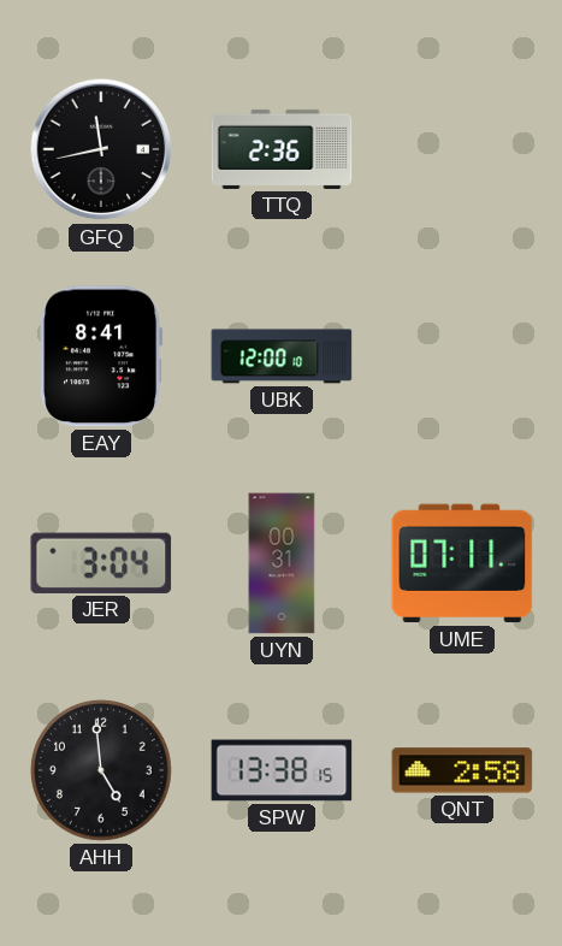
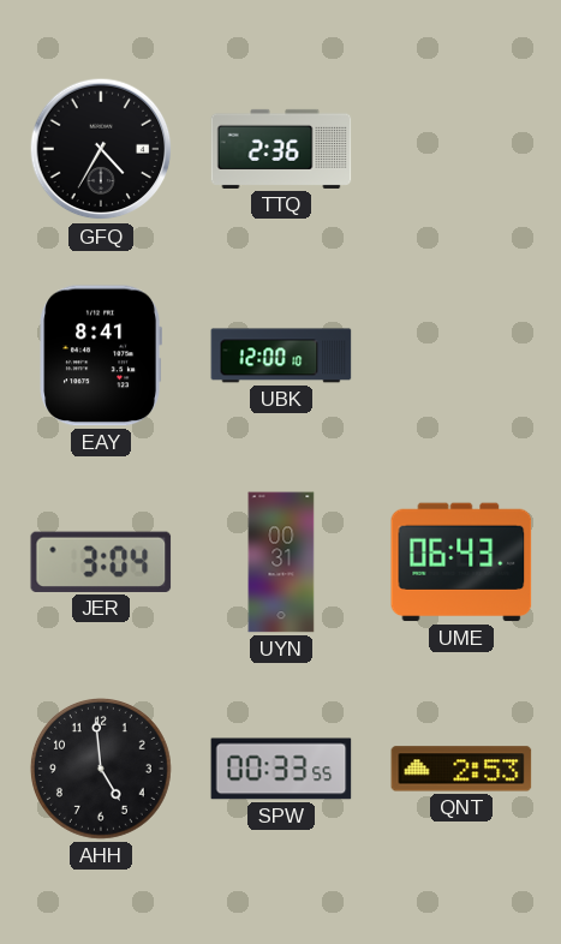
GFQ: 11:43 -> 4:35
UME: 07:11 -> 06:43
SPW: 13:38 -> 00:33
QNT: 2:58 -> 2:53
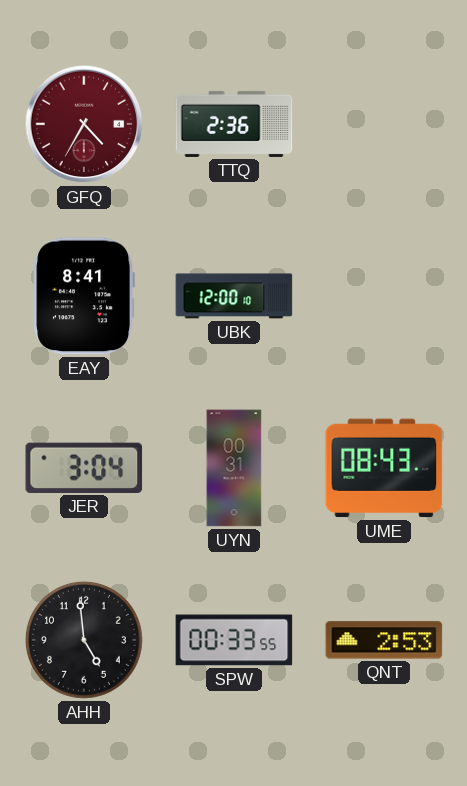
GFQ dial: black -> burgundy
UME: 06:43 -> 08:43
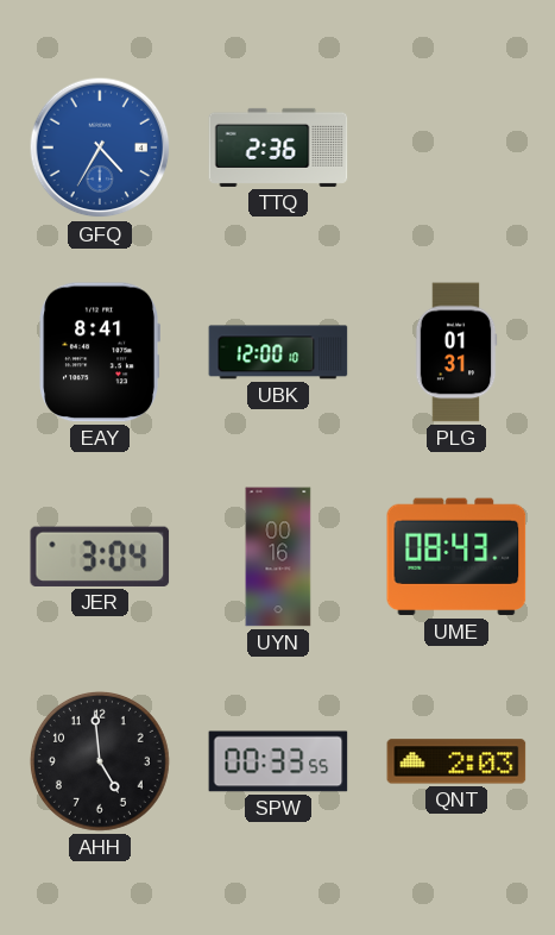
GFQ dial: burgundy -> blue
PLG: none -> 01:31
UYN: 00:31 -> 00:16
QNT: 2:53 -> 2:03
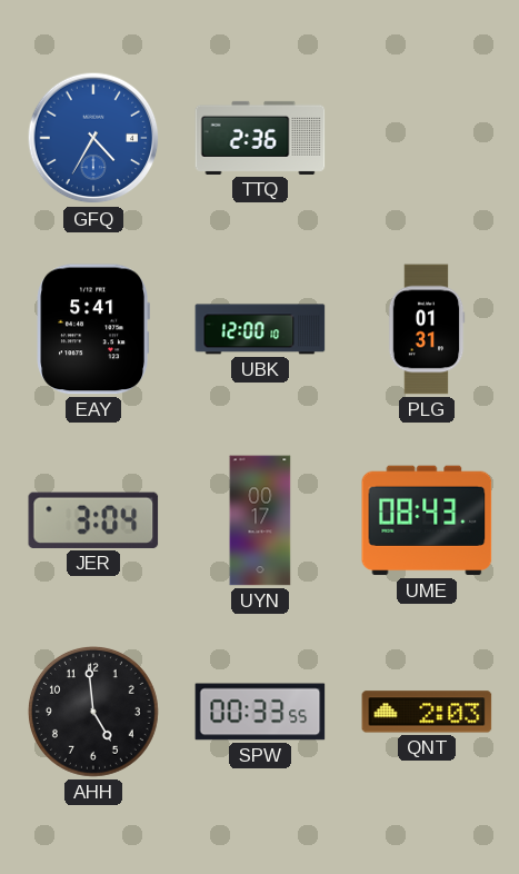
EAY: 8:41 -> 5:41
UYN: 00:16 -> 00:17
